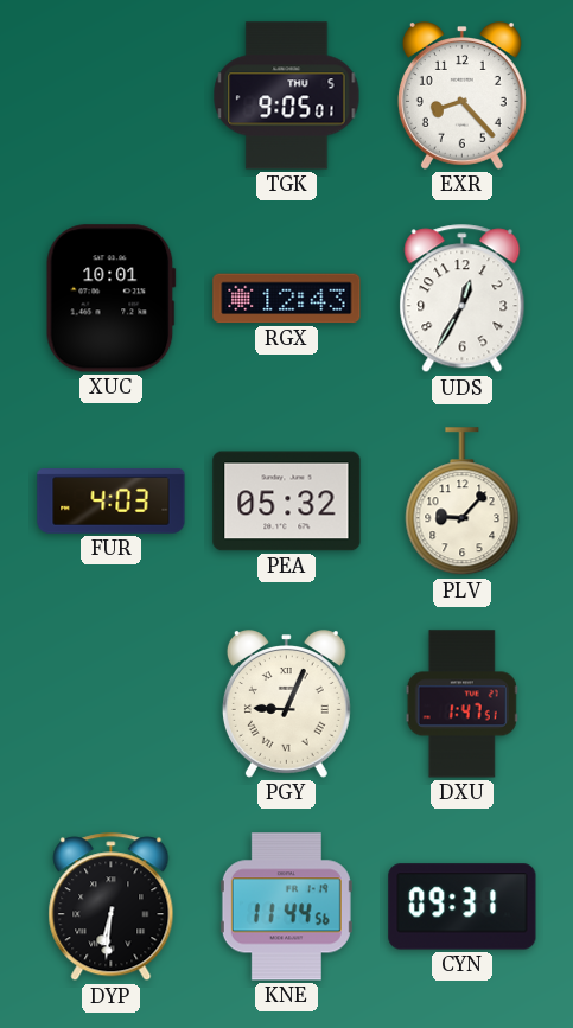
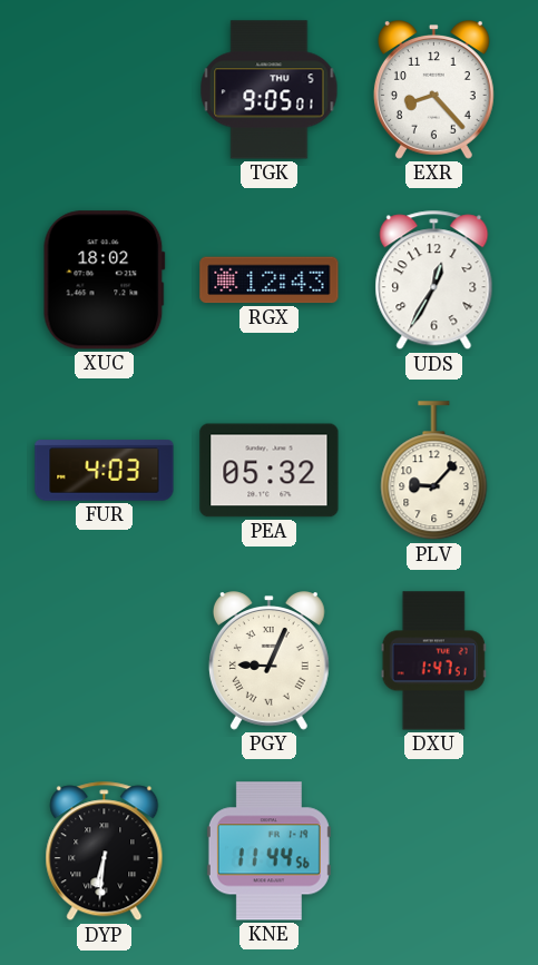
XUC: 10:01 -> 18:02
CYN: 09:31 -> none
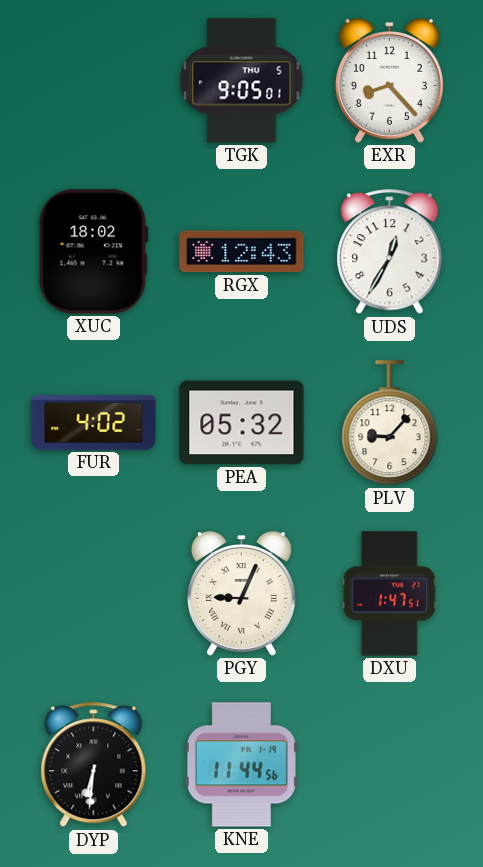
FUR: 4:03 -> 4:02
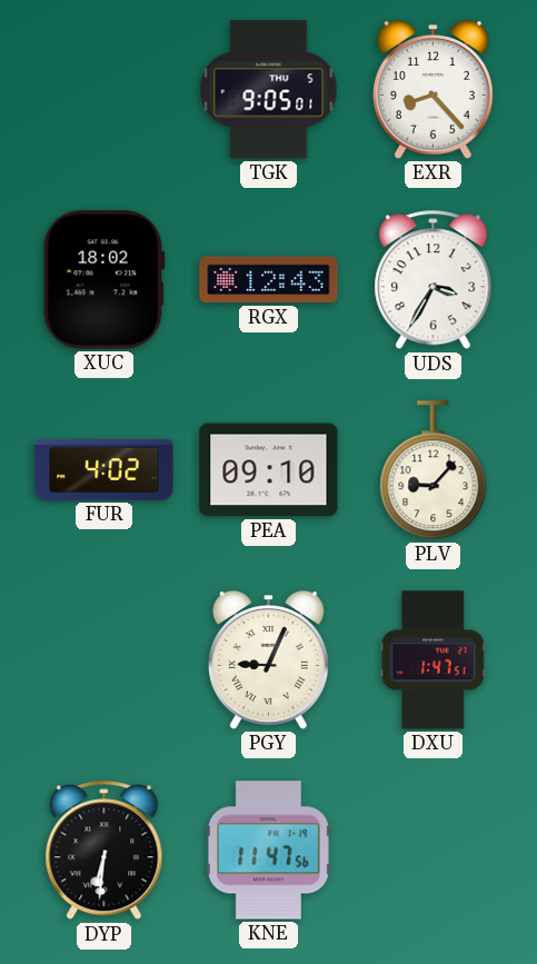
UDS: 12:35 -> 3:35
PEA: 05:32 -> 09:10
KNE: 11:44 -> 11:47
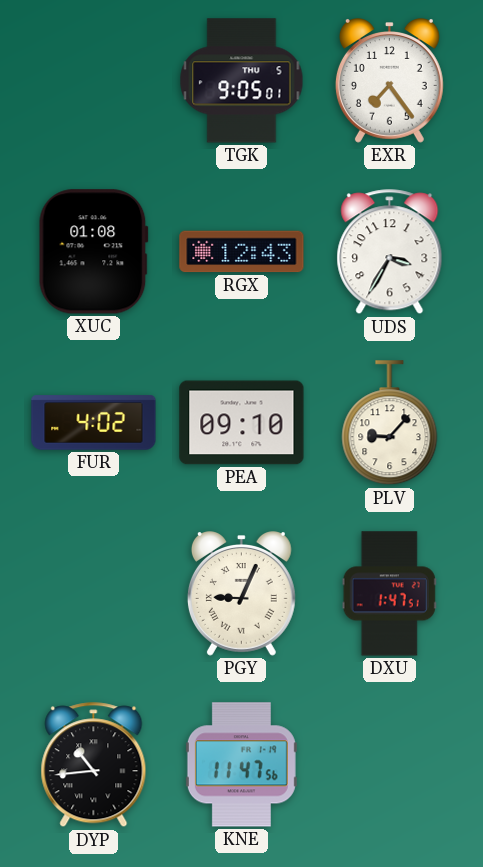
EXR: 8:23 -> 7:24
XUC: 18:02 -> 01:08
DYP: 6:31 -> 10:44
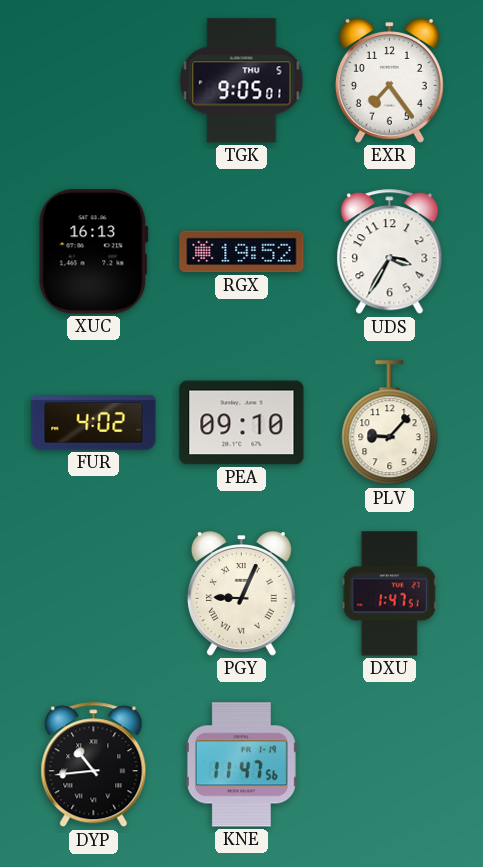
XUC: 01:08 -> 16:13
RGX: 12:43 -> 19:52
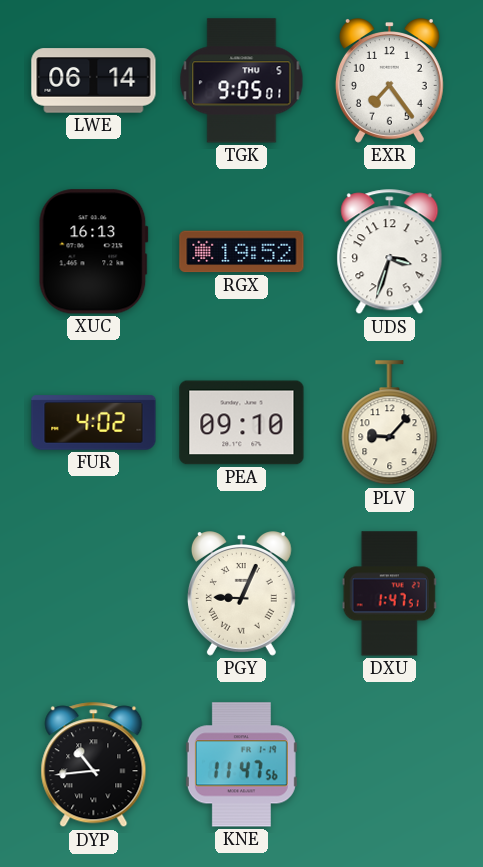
LWE: none -> 06:14
UDS: 3:35 -> 3:33
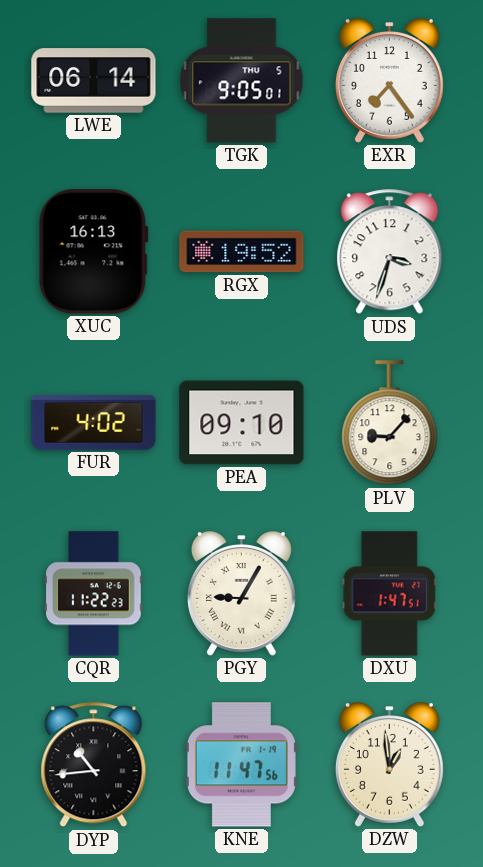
CQR: none -> 11:22
PGY: 9:04 -> 9:05
DZW: none -> 12:59
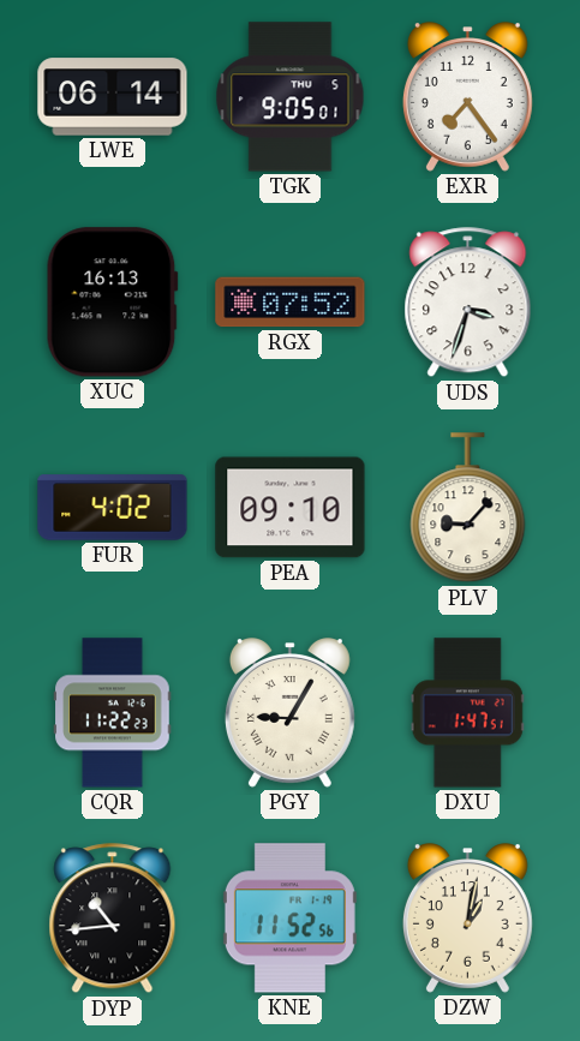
RGX: 19:52 -> 07:52
KNE: 11:47 -> 11:52
DZW: 12:59 -> 1:02
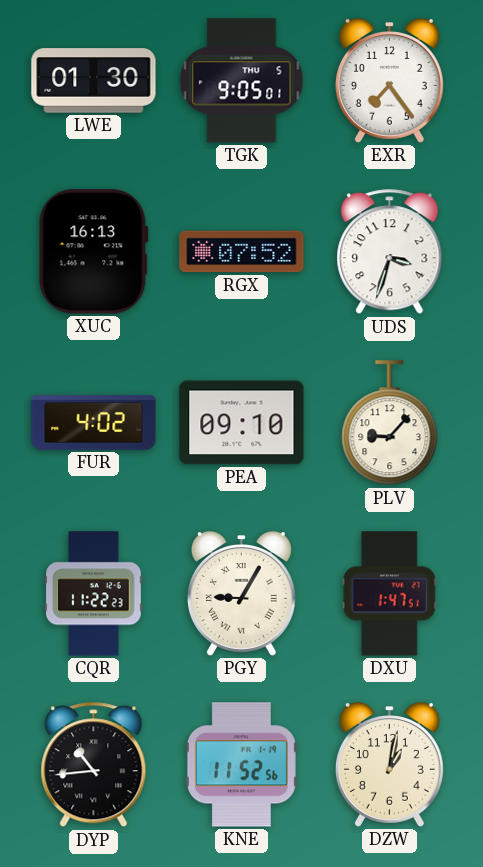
LWE: 06:14 -> 01:30
